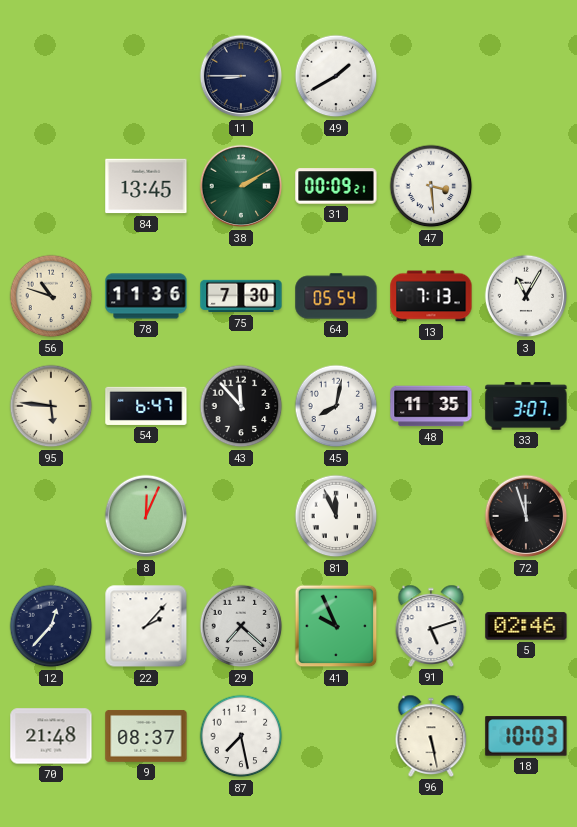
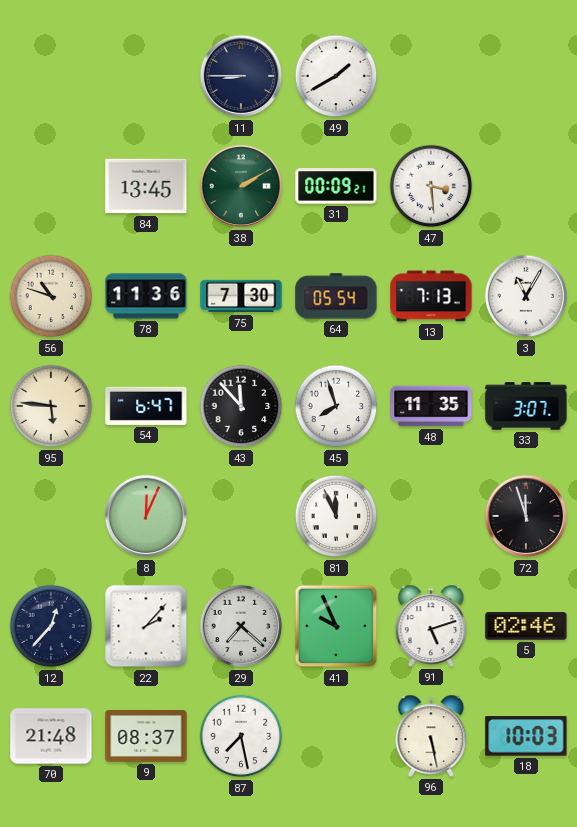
45: 8:02 -> 7:57
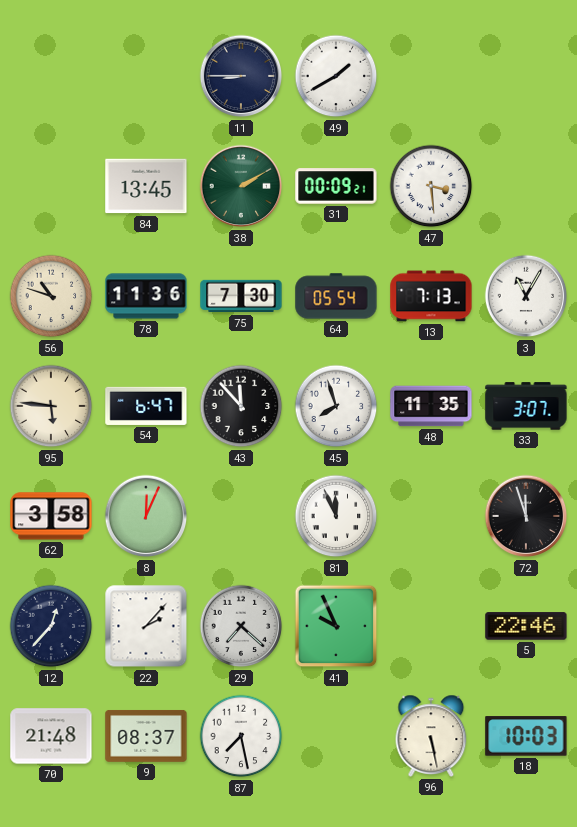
62: none -> 3:58
91: 5:12 -> none
5: 02:46 -> 22:46
